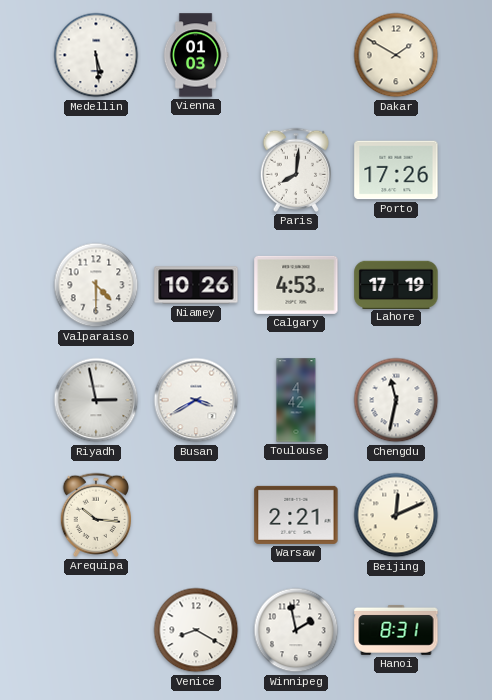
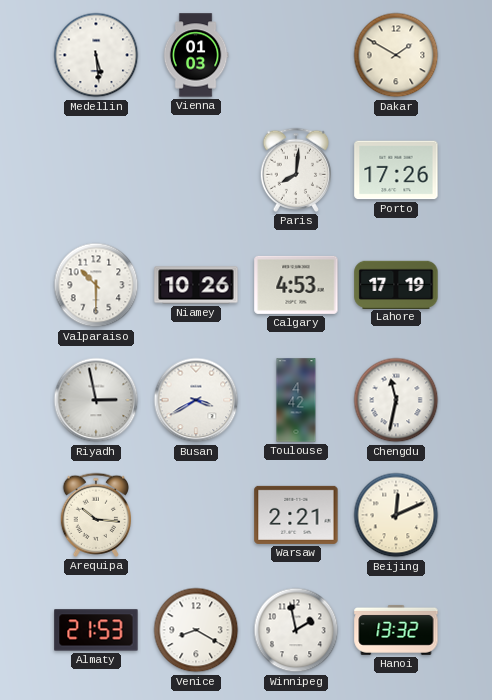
Valparaiso: 4:30 -> 10:30
Almaty: none -> 21:53
Hanoi: 8:31 -> 13:32
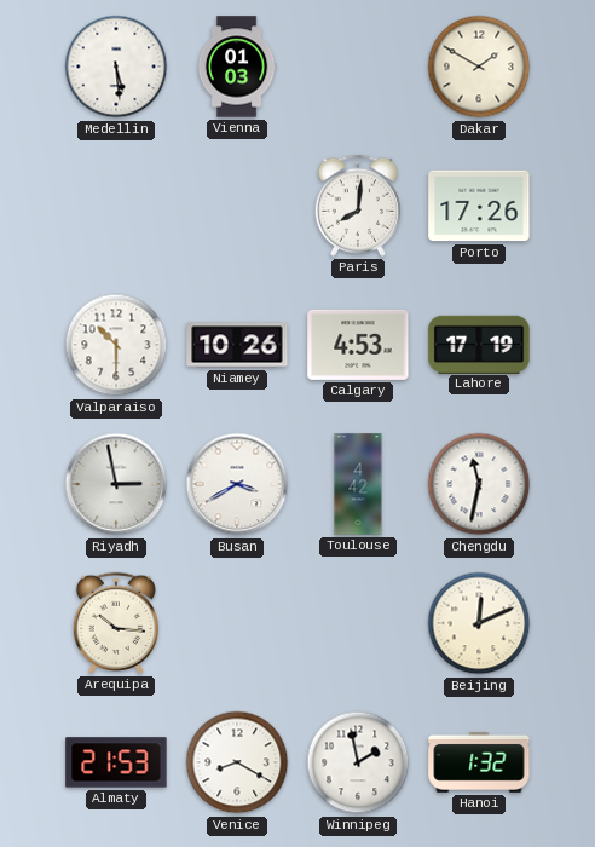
Warsaw: 2:21 -> none
Hanoi: 13:32 -> 1:32
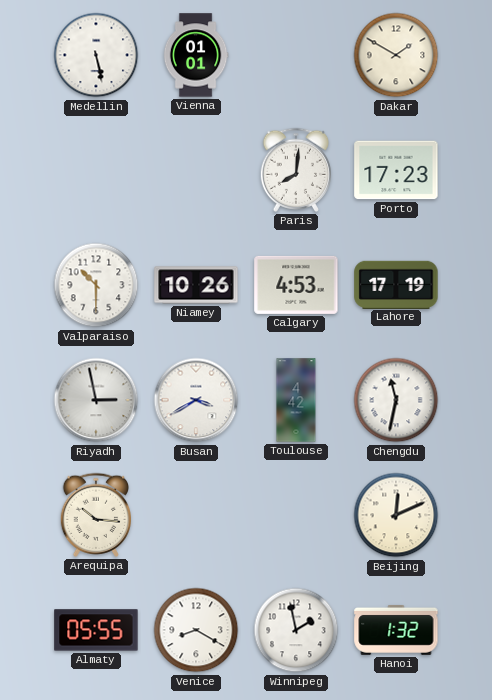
Medellin: 5:29 -> 5:28
Vienna: 01:03 -> 01:01
Porto: 17:26 -> 17:23
Almaty: 21:53 -> 05:55
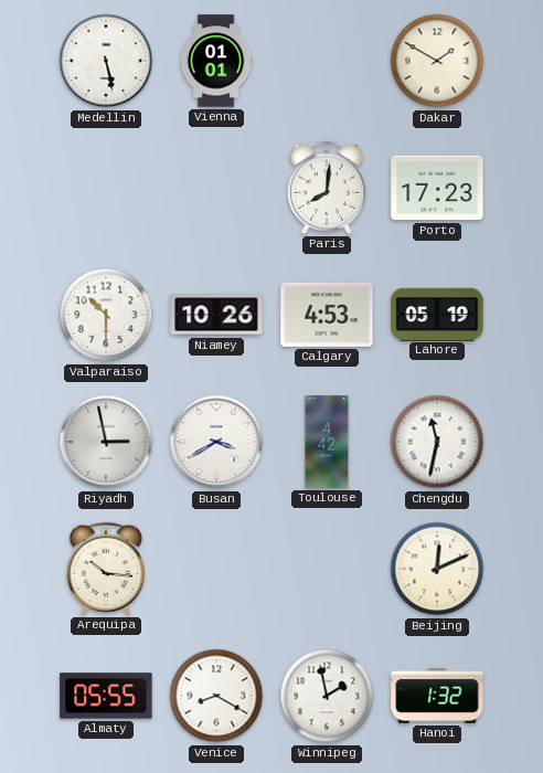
Lahore: 17:19 -> 05:19
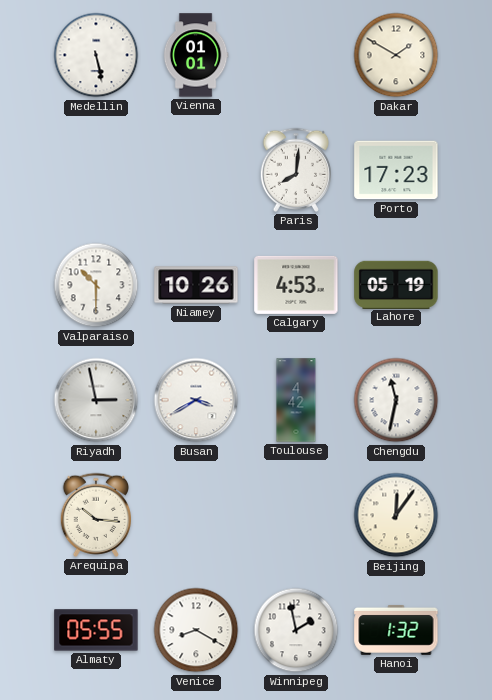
Beijing: 12:11 -> 12:06
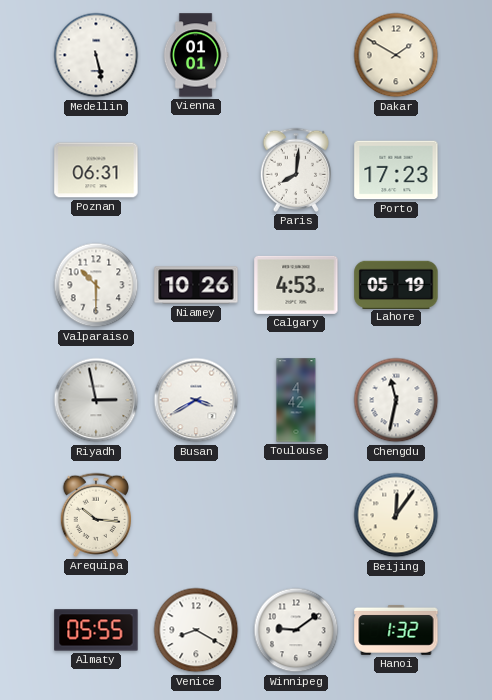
Poznan: none -> 06:31
Winnipeg: 1:58 -> 9:09
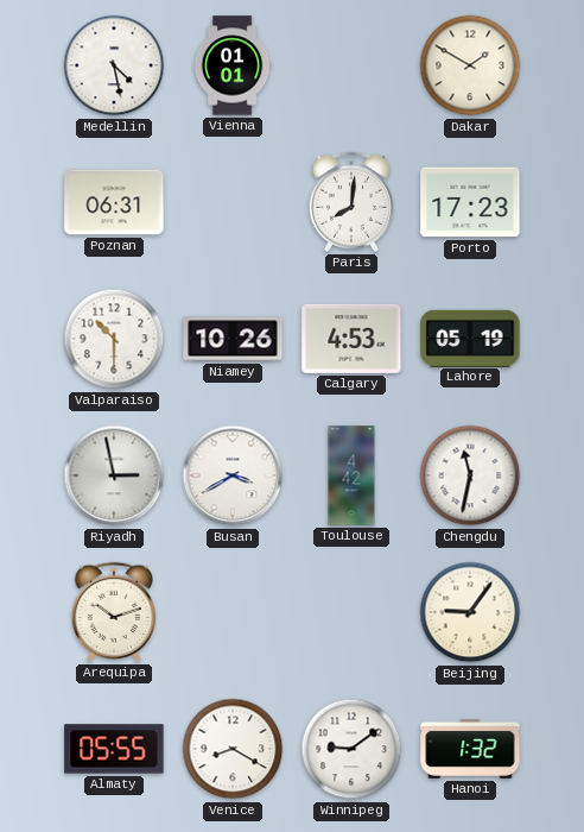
Medellin: 5:28 -> 4:28
Arequipa: 10:16 -> 10:12
Beijing: 12:06 -> 9:06
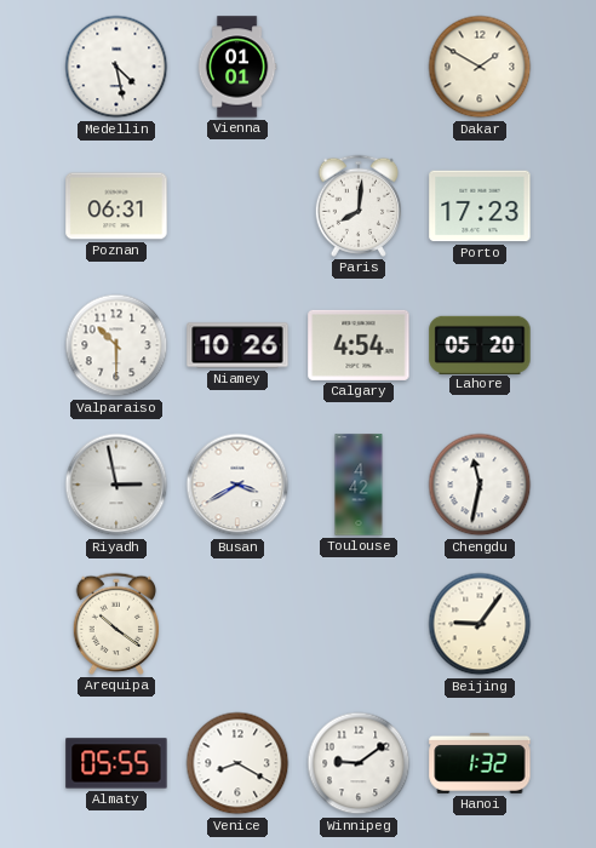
Calgary: 4:53 -> 4:54
Lahore: 05:19 -> 05:20
Arequipa: 10:12 -> 10:21
